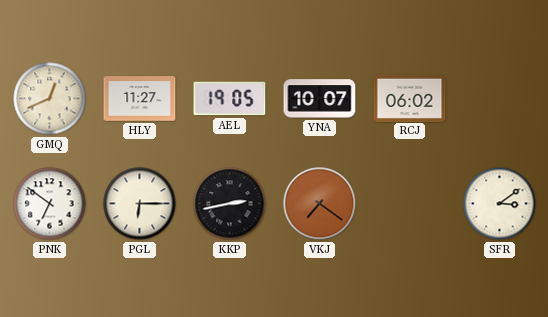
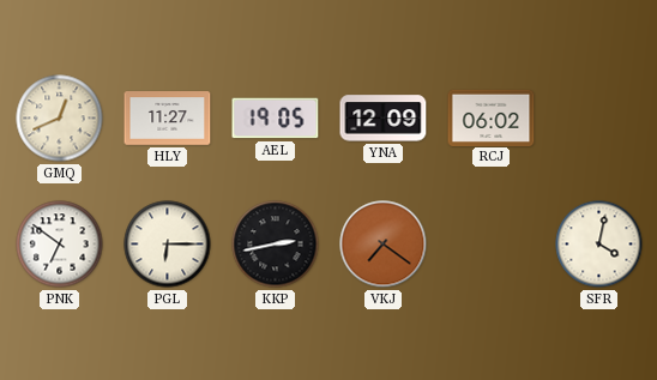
YNA: 10:07 -> 12:09
SFR: 3:09 -> 4:02
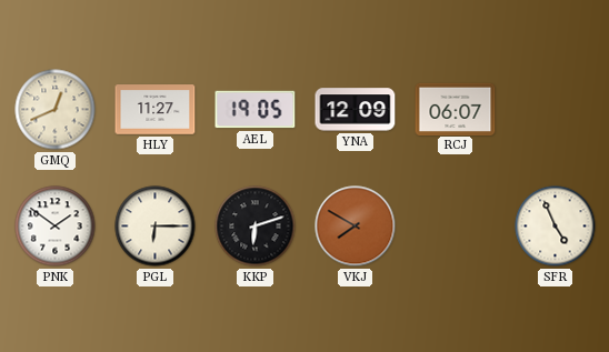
RCJ: 06:02 -> 06:07
PNK: 6:51 -> 1:51
KKP: 2:43 -> 6:12
VKJ: 7:21 -> 7:50
SFR: 4:02 -> 4:56
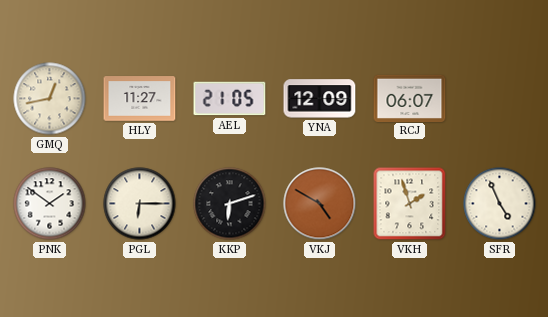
GMQ: 12:41 -> 12:43
AEL: 19:05 -> 21:05
VKJ: 7:50 -> 4:50
VKH: none -> 1:57
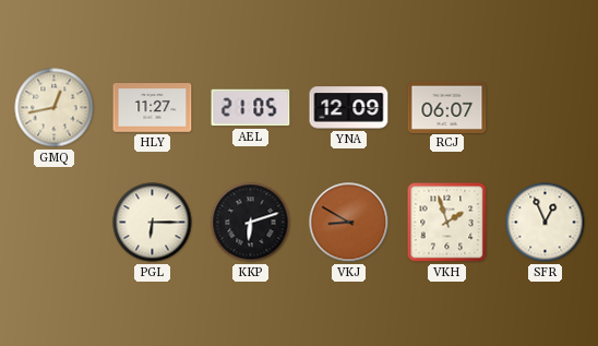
PNK: 1:51 -> none
VKJ: 4:50 -> 8:50
SFR: 4:56 -> 12:56
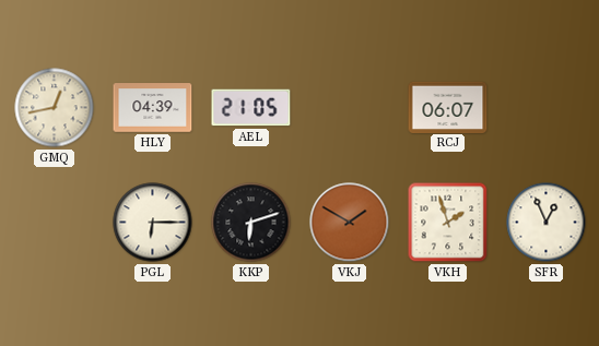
HLY: 11:27 -> 04:39
YNA: 12:09 -> none
VKJ: 8:50 -> 1:50
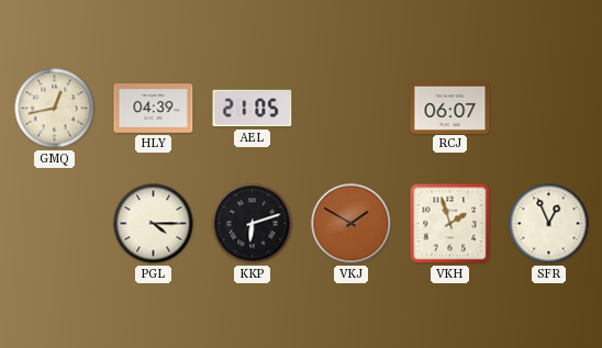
PGL: 6:15 -> 4:15
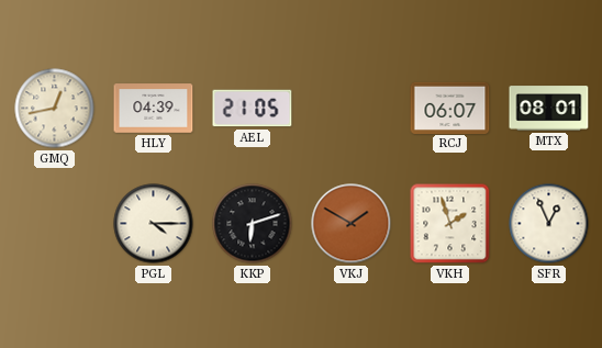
MTX: none -> 08:01
